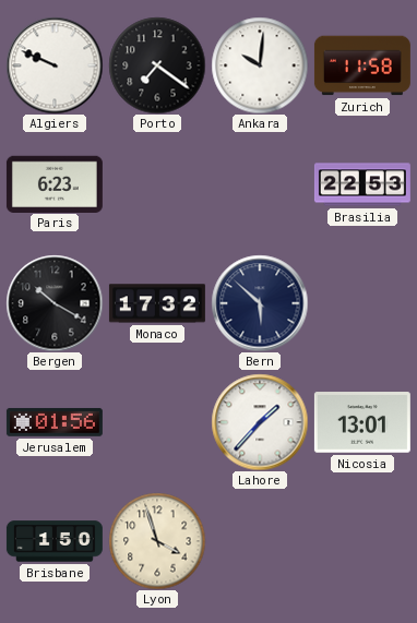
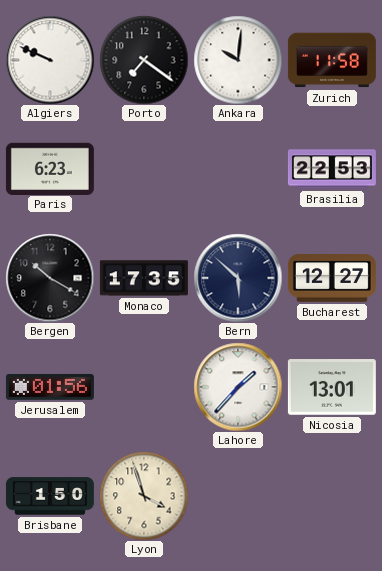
Monaco: 17:32 -> 17:35
Bucharest: none -> 12:27
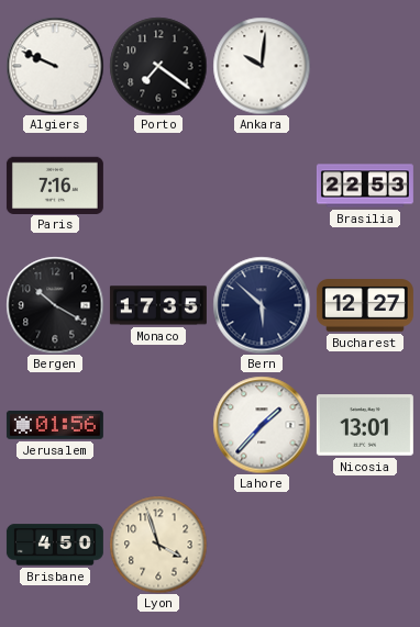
Zurich: 11:58 -> none
Paris: 6:23 -> 7:16
Brisbane: 1:50 -> 4:50
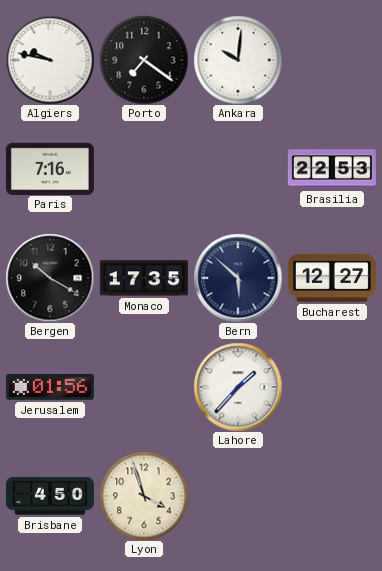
Algiers: 9:49 -> 9:47
Nicosia: 13:01 -> none
